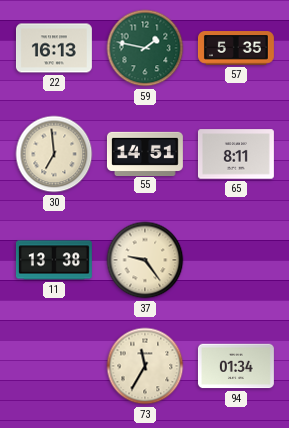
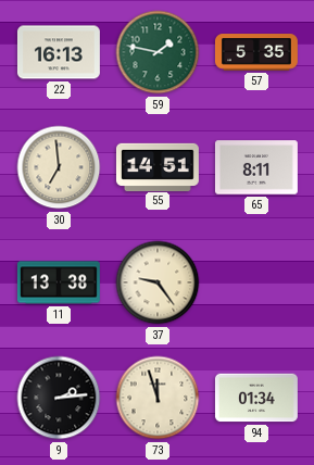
9: none -> 2:14
73: 11:35 -> 11:57
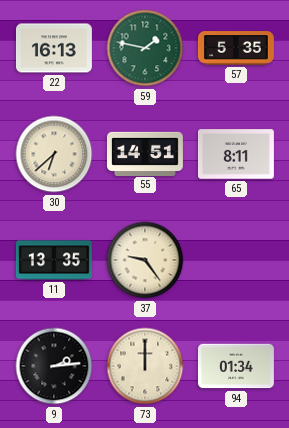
30: 6:59 -> 6:38
11: 13:38 -> 13:35
73: 11:57 -> 12:00
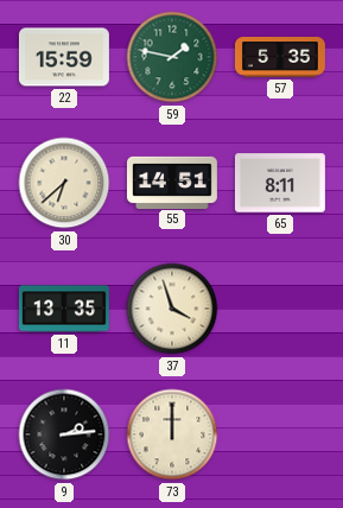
22: 16:13 -> 15:59
37: 9:24 -> 3:57
94: 01:34 -> none
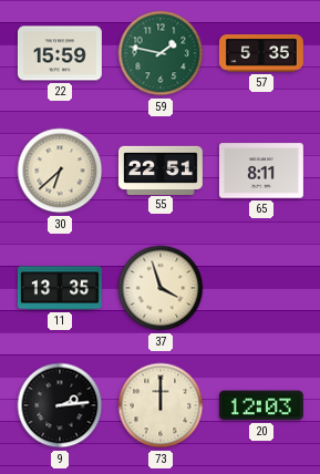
55: 14:51 -> 22:51
20: none -> 12:03
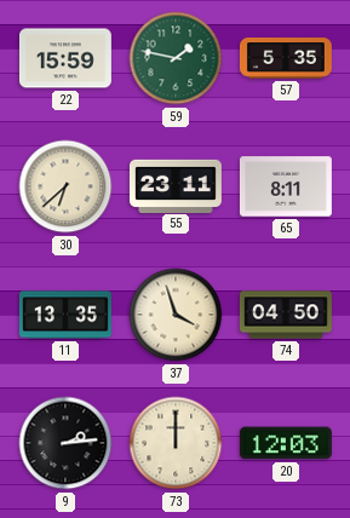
55: 22:51 -> 23:11
74: none -> 04:50
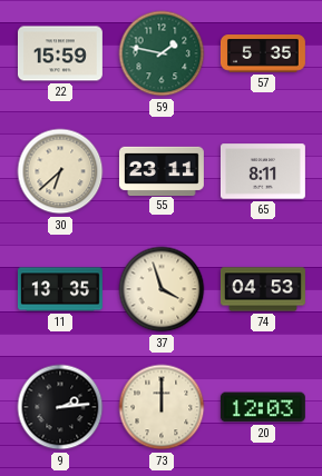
74: 04:50 -> 04:53
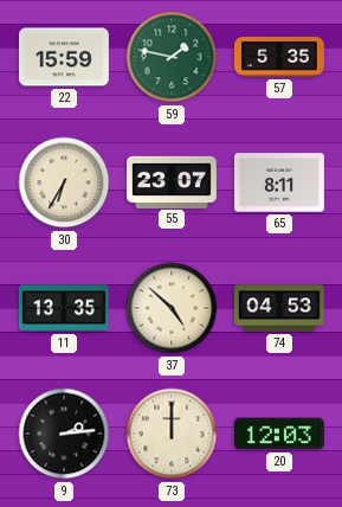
30: 6:38 -> 6:35
55: 23:11 -> 23:07
37: 3:57 -> 4:52
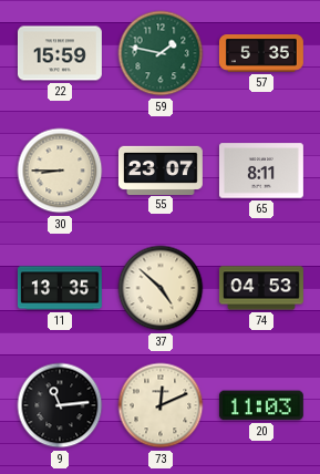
30: 6:35 -> 8:45
9: 2:14 -> 11:14
73: 12:00 -> 12:11
20: 12:03 -> 11:03
